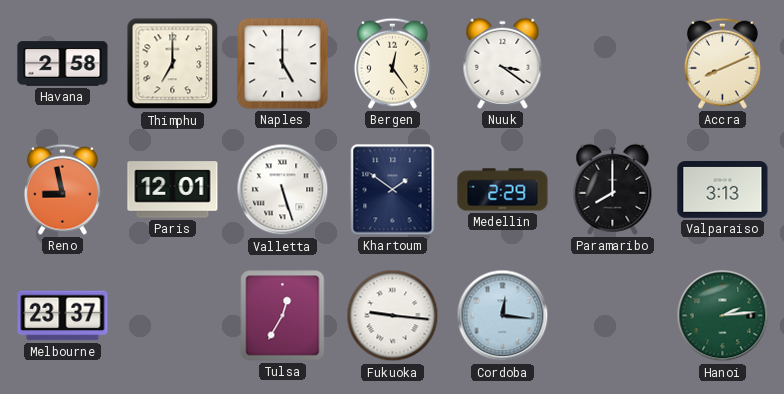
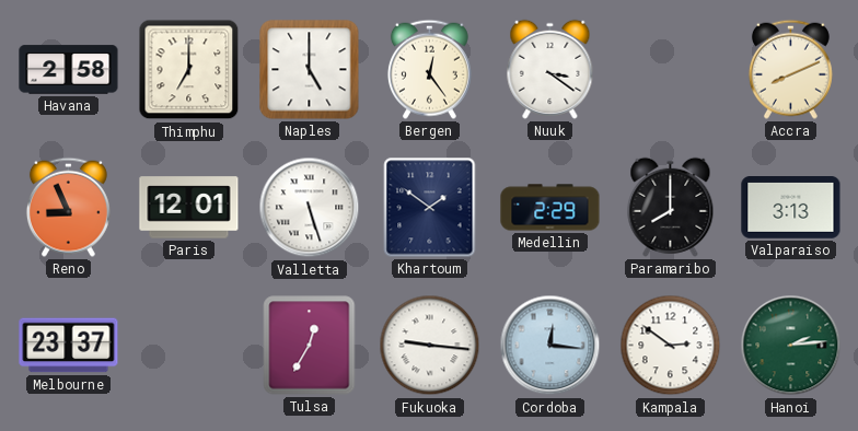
Reno: 8:58 -> 8:56
Kampala: none -> 2:51
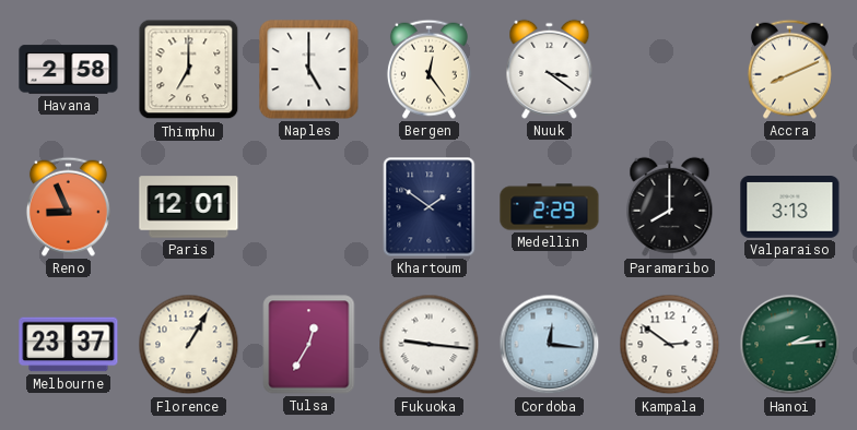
Valletta: 5:27 -> none
Florence: none -> 1:05
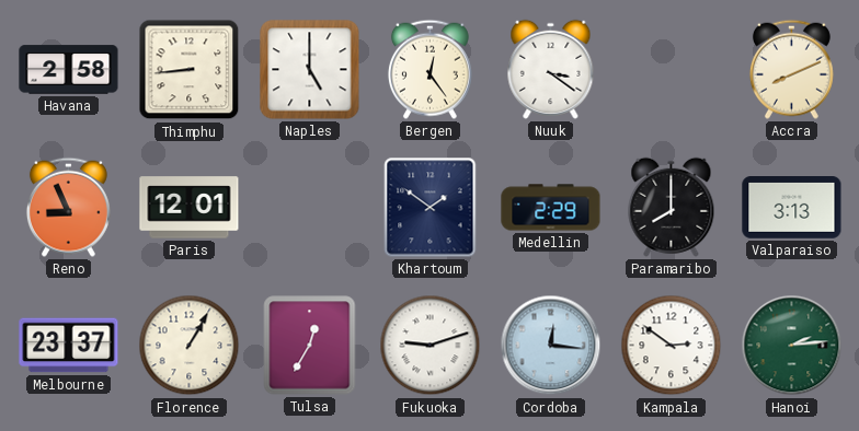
Thimphu: 7:00 -> 8:44
Fukuoka: 9:16 -> 9:12
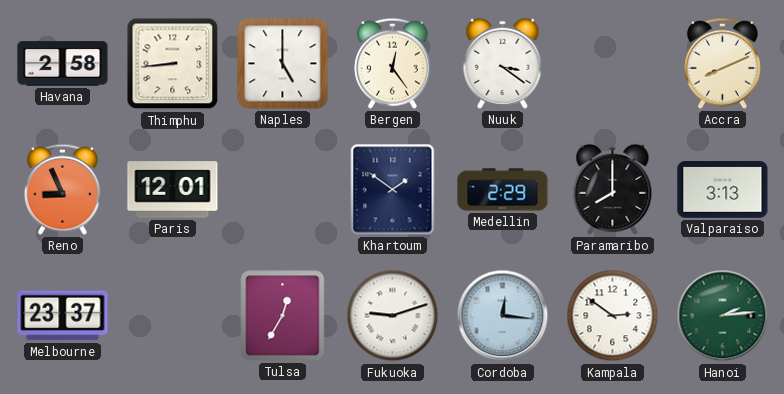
Florence: 1:05 -> none
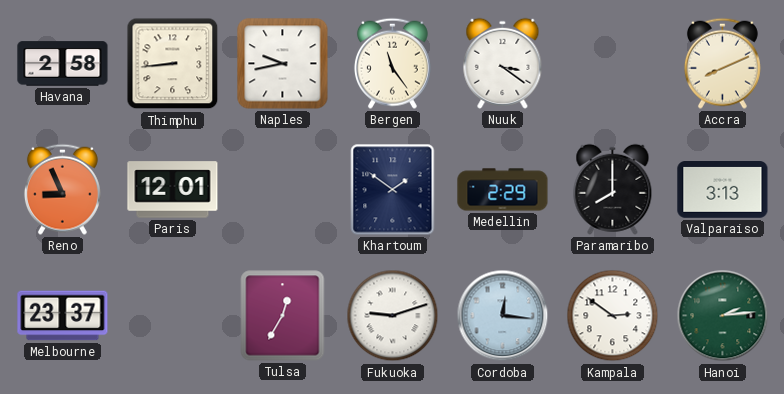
Naples: 5:00 -> 9:43
Bergen: 12:24 -> 11:24
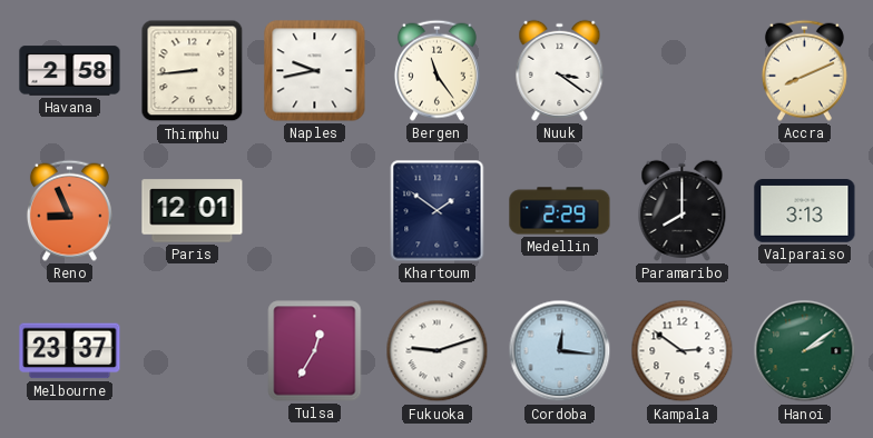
Hanoi: 2:14 -> 2:09
